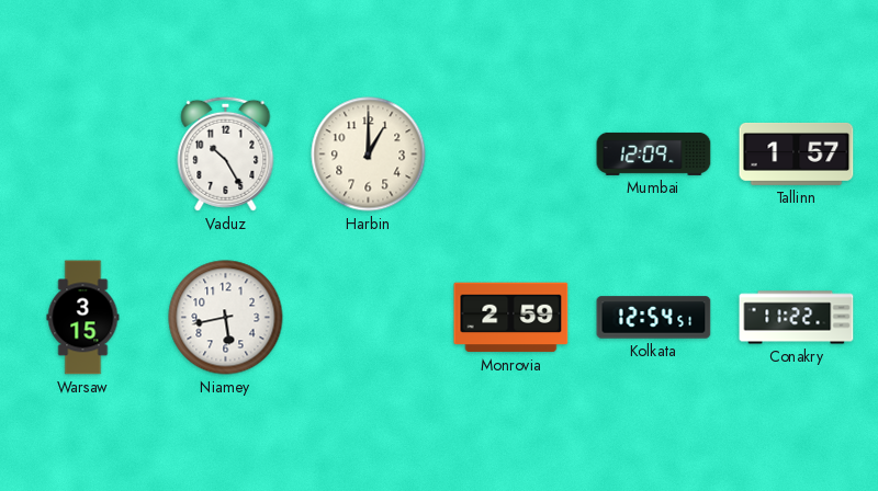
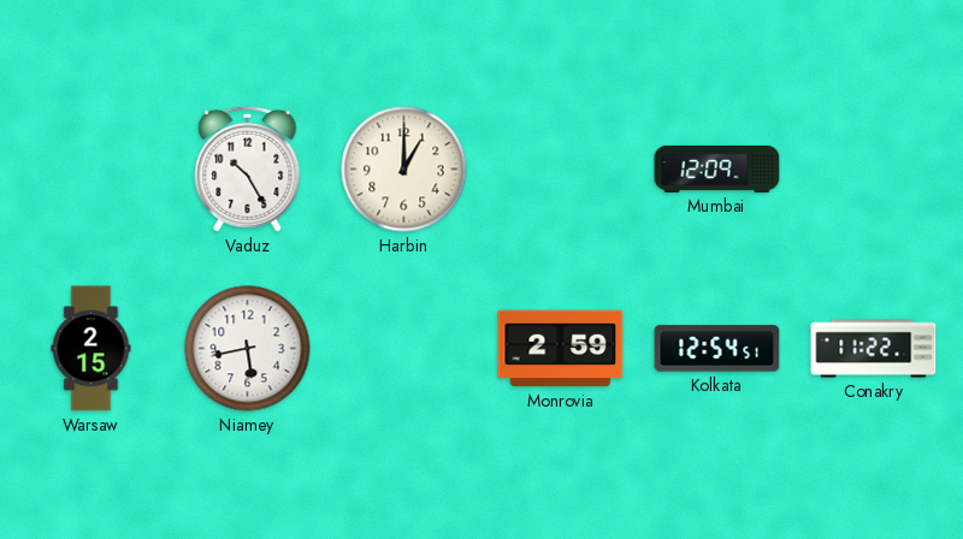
Tallinn: 1:57 -> none
Warsaw: 3:15 -> 2:15
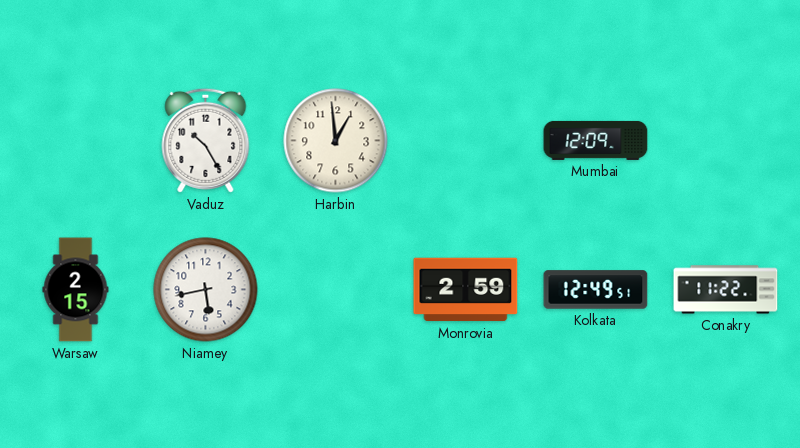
Harbin: 1:00 -> 12:59
Kolkata: 12:54 -> 12:49
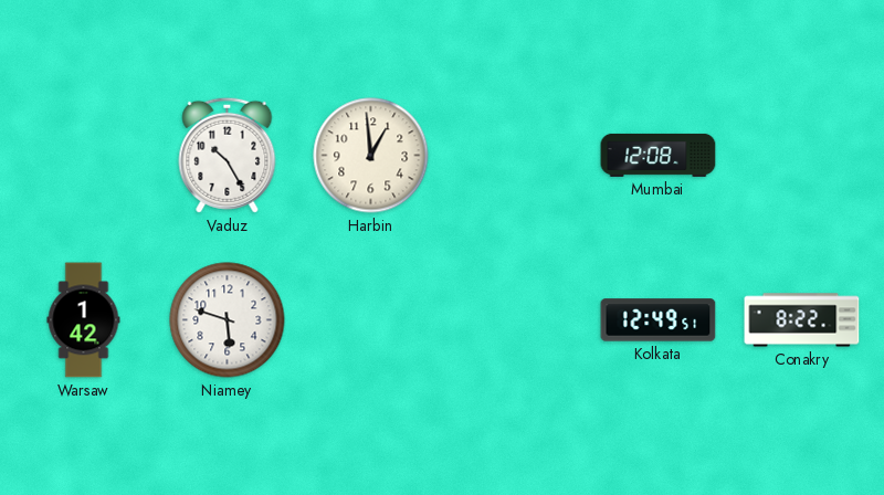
Mumbai: 12:09 -> 12:08
Warsaw: 2:15 -> 1:42
Niamey: 5:43 -> 5:48
Monrovia: 2:59 -> none
Conakry: 11:22 -> 8:22
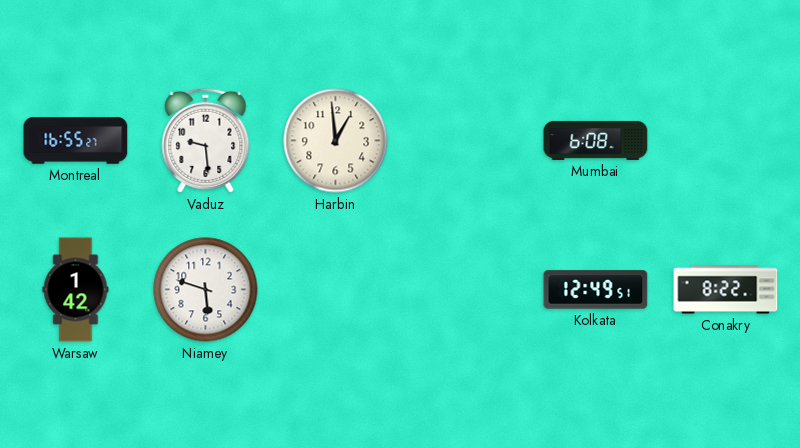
Montreal: none -> 16:55
Vaduz: 10:25 -> 9:29
Mumbai: 12:08 -> 6:08
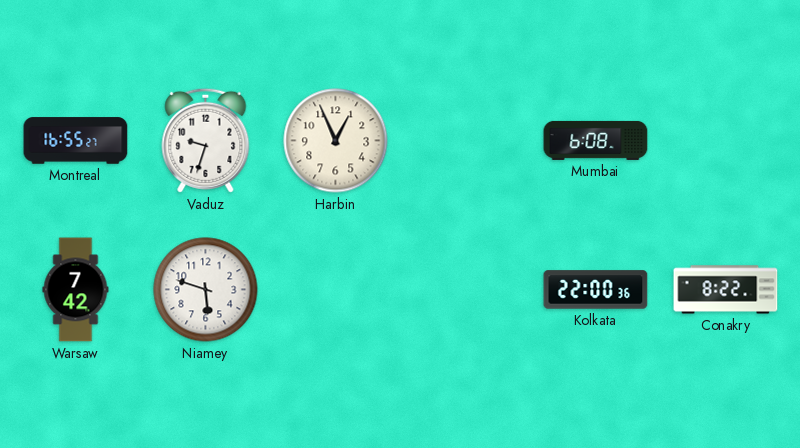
Vaduz: 9:29 -> 9:33
Harbin: 12:59 -> 12:56
Warsaw: 1:42 -> 7:42
Kolkata: 12:49 -> 22:00
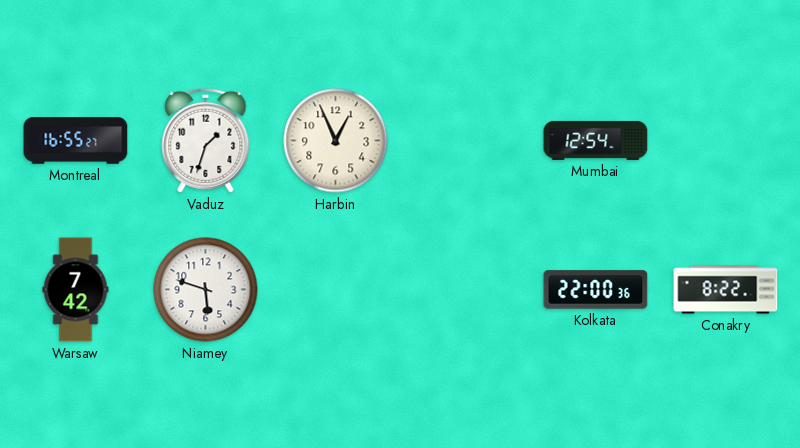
Vaduz: 9:33 -> 1:33
Mumbai: 6:08 -> 12:54
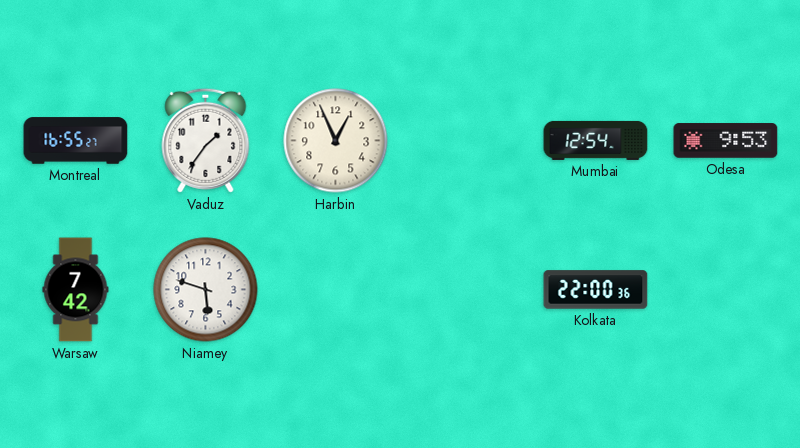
Vaduz: 1:33 -> 1:36
Odesa: none -> 9:53
Conakry: 8:22 -> none
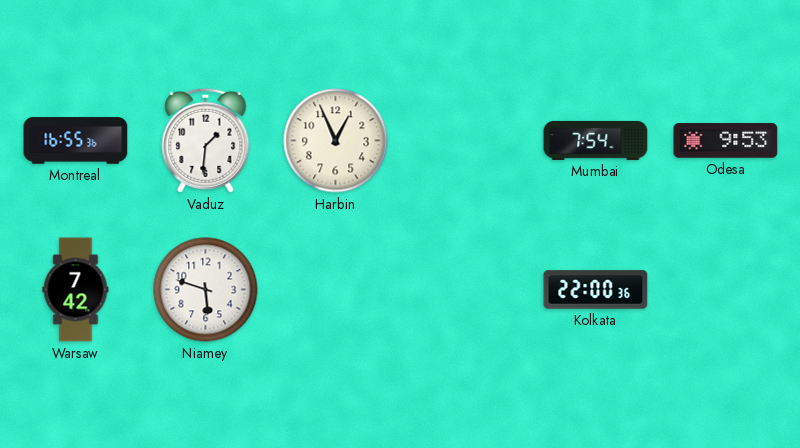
Montreal: 16:55:27 -> 16:55:36
Vaduz: 1:36 -> 1:31
Mumbai: 12:54 -> 7:54
